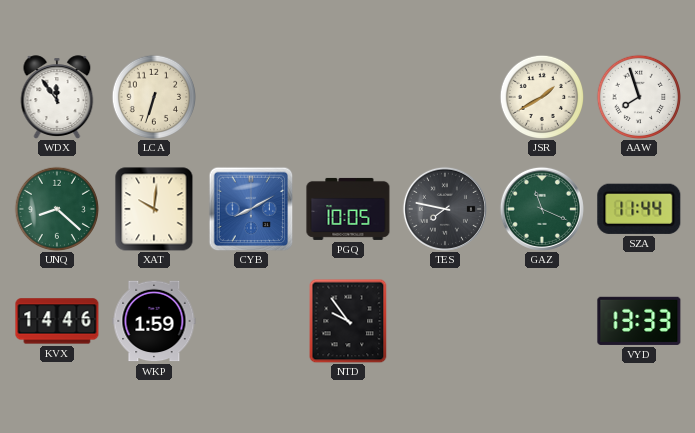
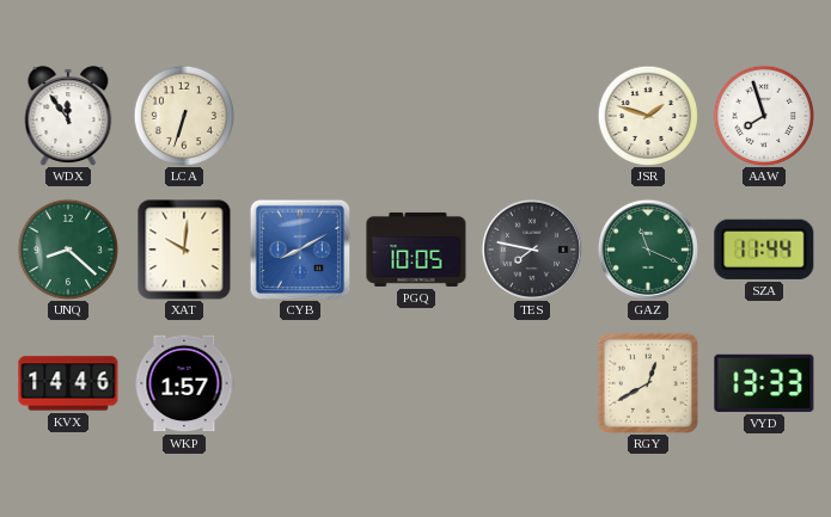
JSR: 1:40 -> 1:48
WKP: 1:59 -> 1:57
NTD: 9:54 -> none
RGY: none -> 12:40
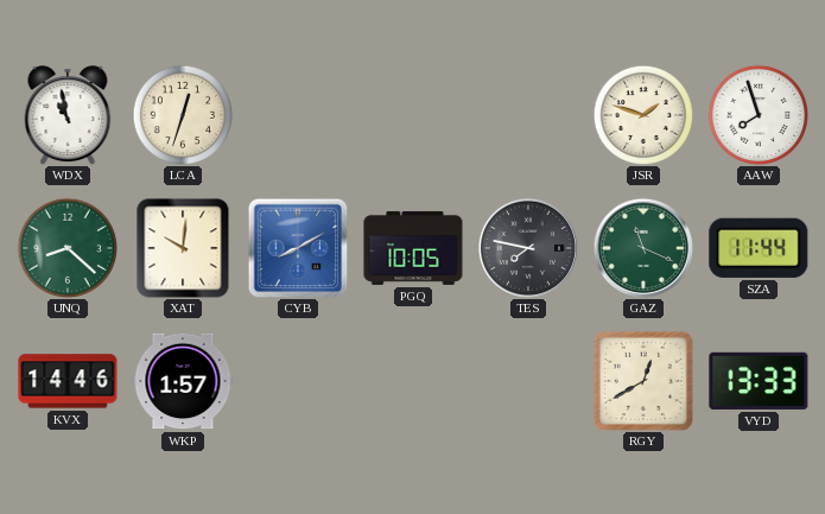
WDX: 11:54 -> 10:58
LCA: 6:33 -> 12:33
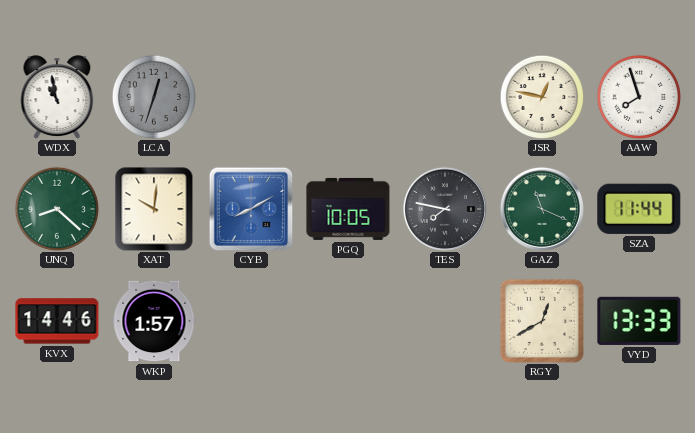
LCA dial: cream -> grey
JSR: 1:48 -> 12:47
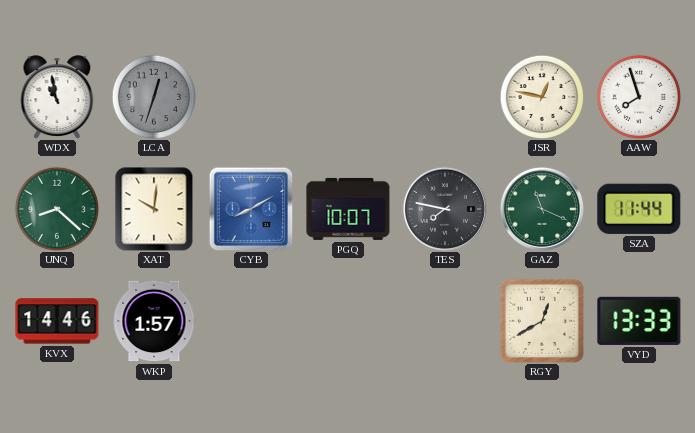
PGQ: 10:05 -> 10:07
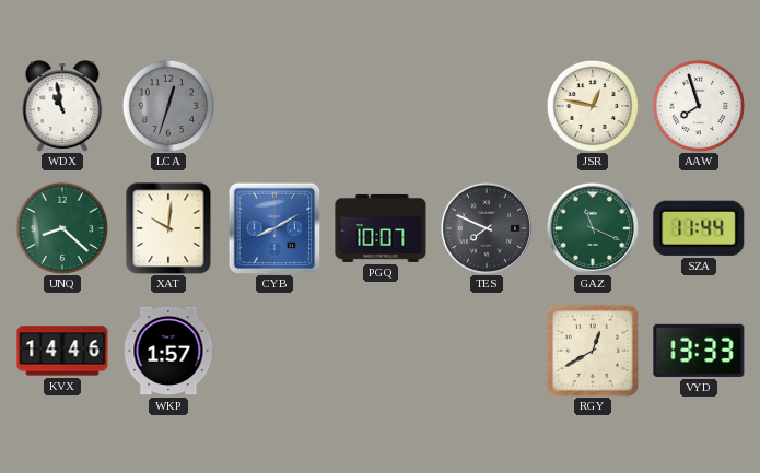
TES: 7:47 -> 7:49
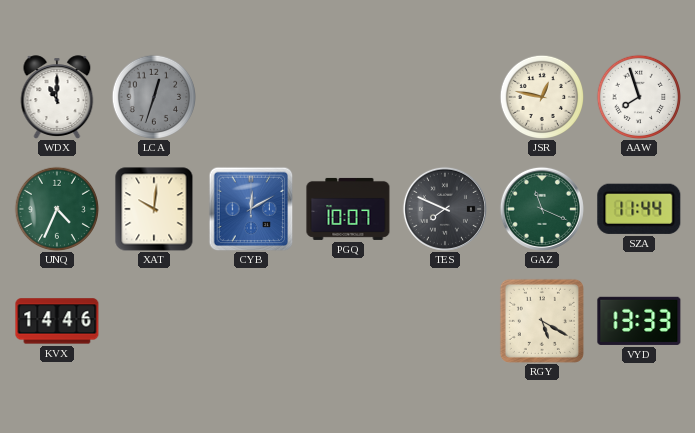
WDX: 10:58 -> 11:00
UNQ: 8:22 -> 4:34
CYB: 8:10 -> 12:10
WKP: 1:57 -> none
RGY: 12:40 -> 5:20
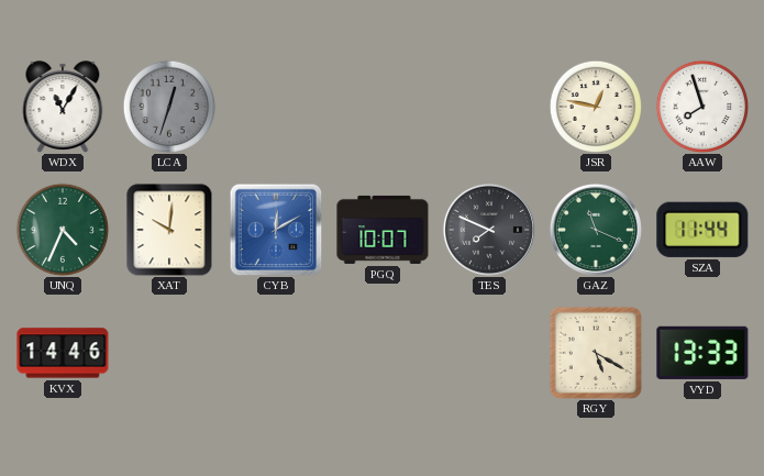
WDX: 11:00 -> 11:05
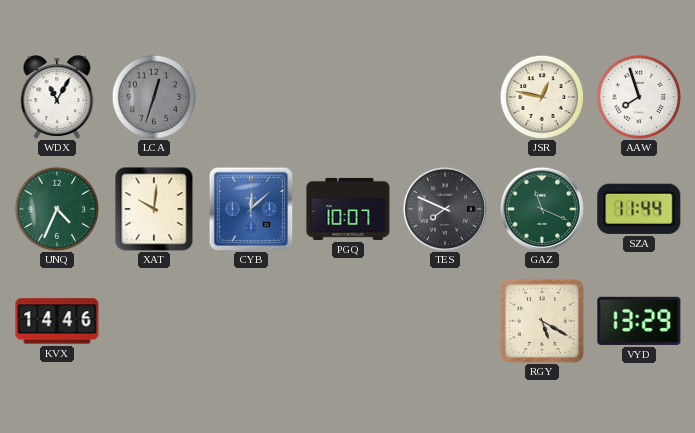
CYB: 12:10 -> 12:08
VYD: 13:33 -> 13:29
